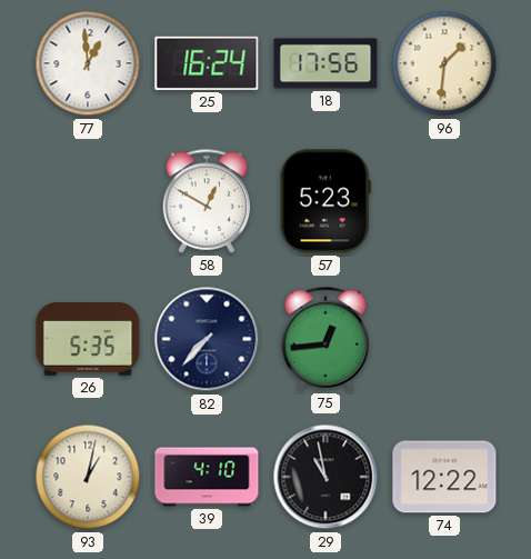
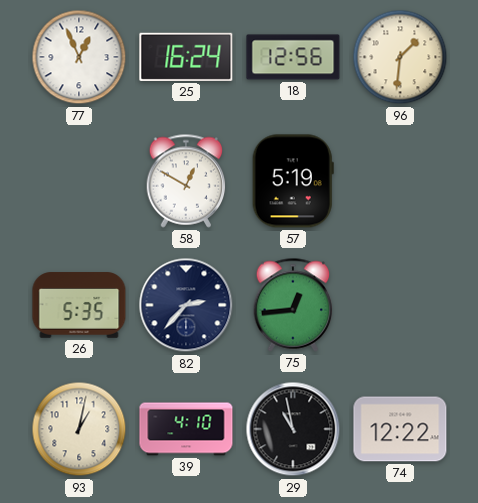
77: 12:59 -> 12:56
18: 17:56 -> 12:56
57: 5:23 -> 5:19
82: 7:37 -> 2:37
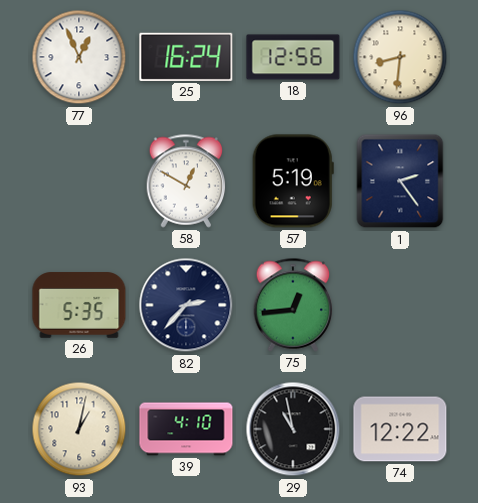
96: 1:31 -> 8:31
1: none -> 2:24
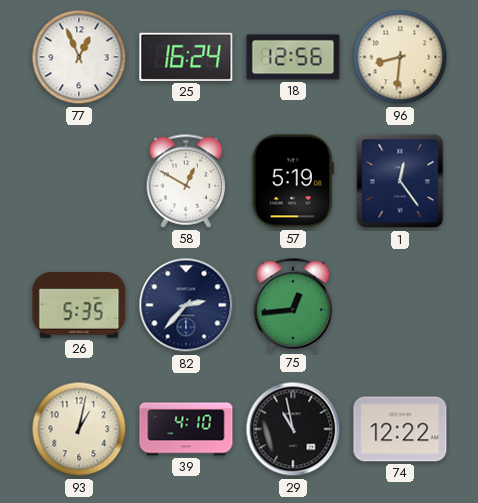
1: 2:24 -> 12:24
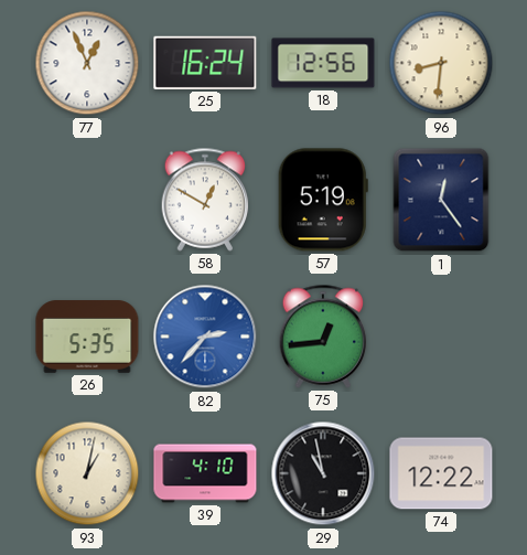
82 dial: navy -> blue
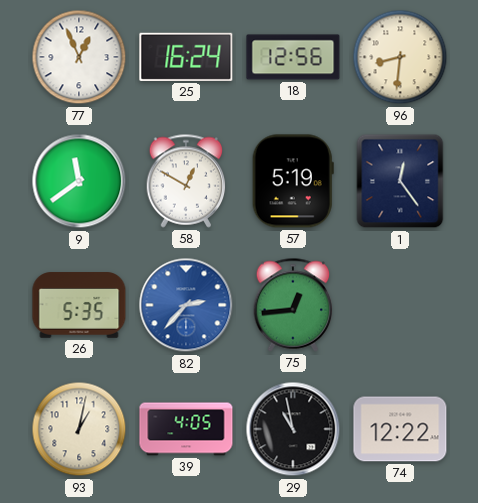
9: none -> 11:39
39: 4:10 -> 4:05
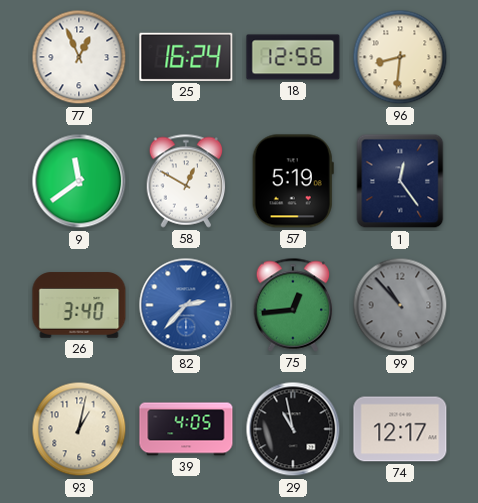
26: 5:35 -> 3:40
99: none -> 10:53
74: 12:22 -> 12:17
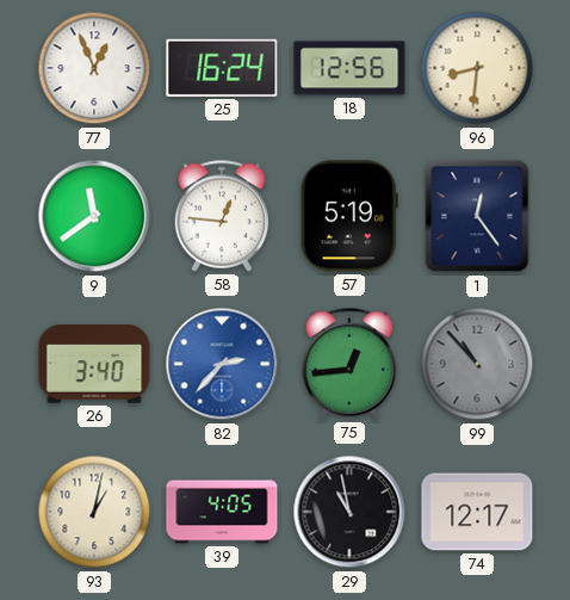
58: 12:50 -> 12:46
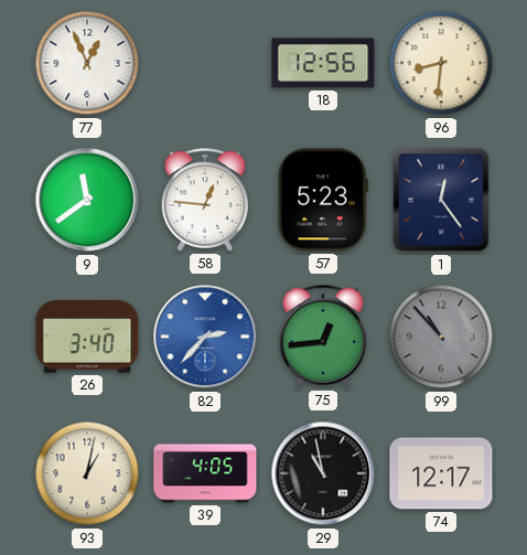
25: 16:24 -> none
57: 5:19 -> 5:23
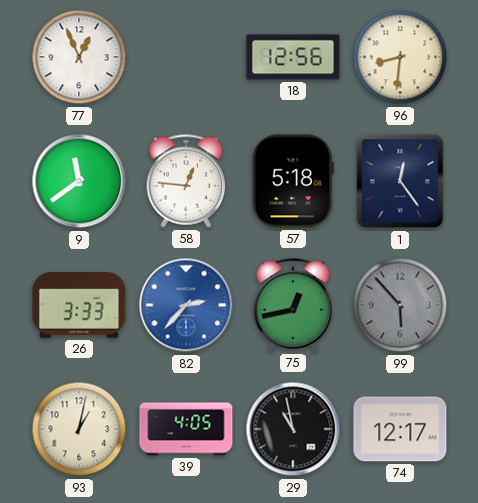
57: 5:23 -> 5:18
26: 3:40 -> 3:33
75: 12:44 -> 12:43
99: 10:53 -> 5:53
